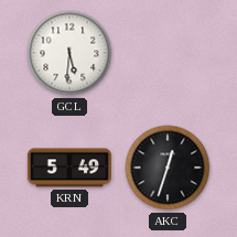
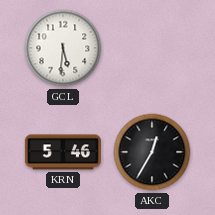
KRN: 5:49 -> 5:46
AKC: 12:33 -> 12:35
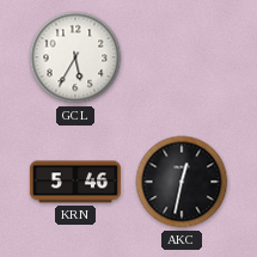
GCL: 5:31 -> 5:35
AKC: 12:35 -> 12:32
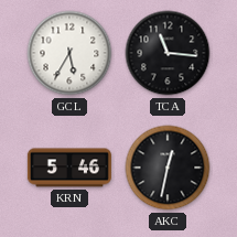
TCA: none -> 11:16
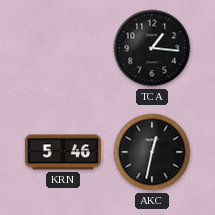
GCL: 5:35 -> none
TCA: 11:16 -> 1:16
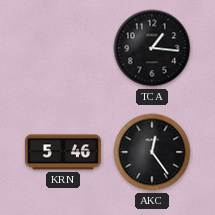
AKC: 12:32 -> 12:24
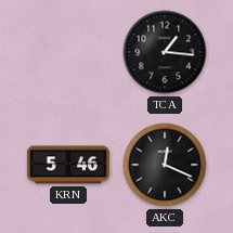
AKC: 12:24 -> 12:19
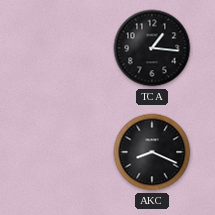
KRN: 5:46 -> none
AKC: 12:19 -> 8:19
